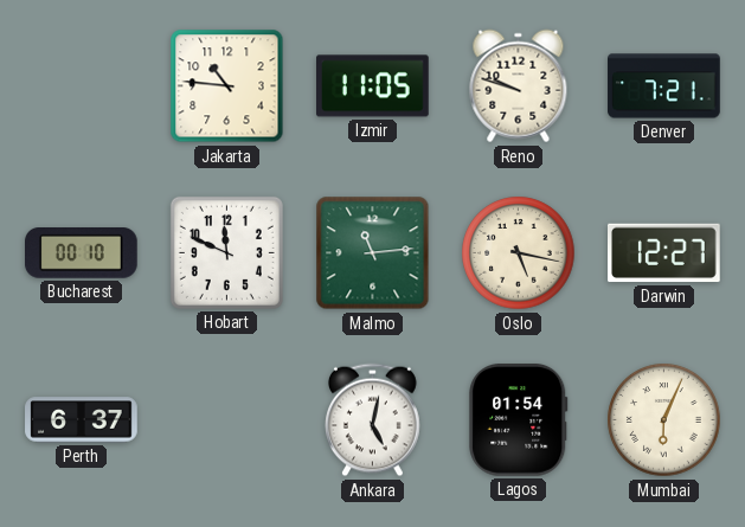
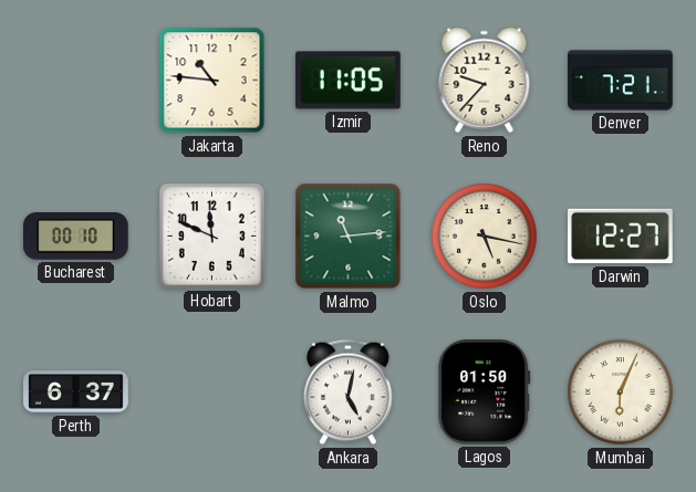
Reno: 9:48 -> 9:37
Lagos: 01:54 -> 01:50
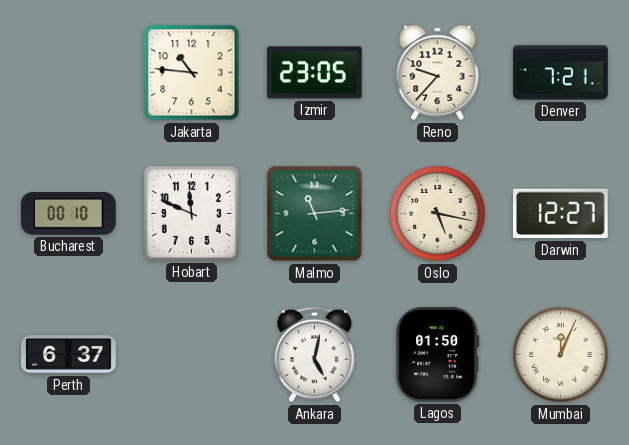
Izmir: 11:05 -> 23:05
Mumbai: 6:04 -> 12:04
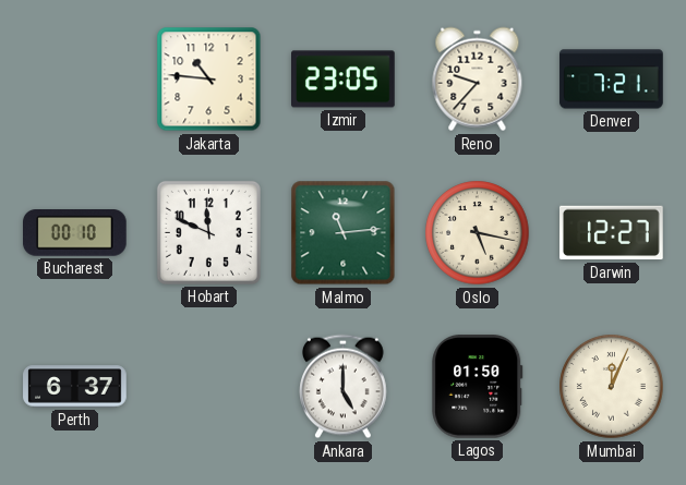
Ankara: 5:02 -> 5:00
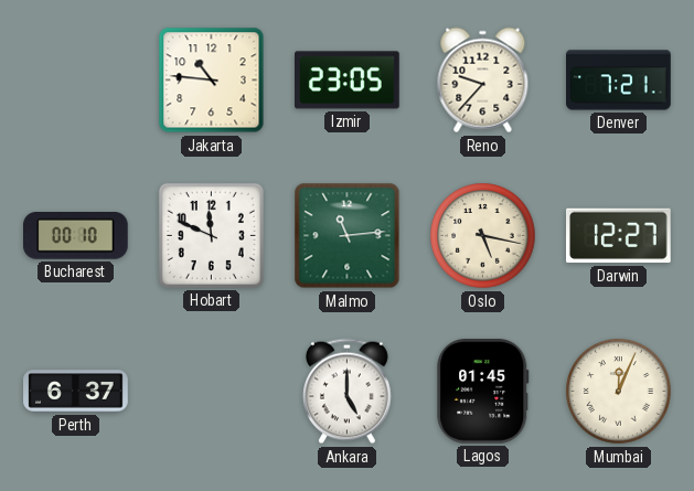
Lagos: 01:50 -> 01:45
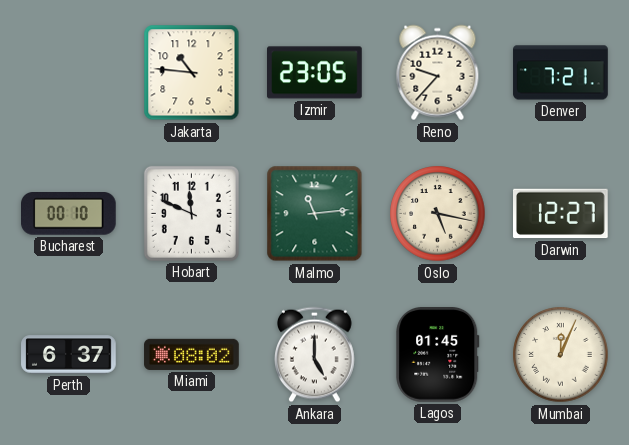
Miami: none -> 08:02
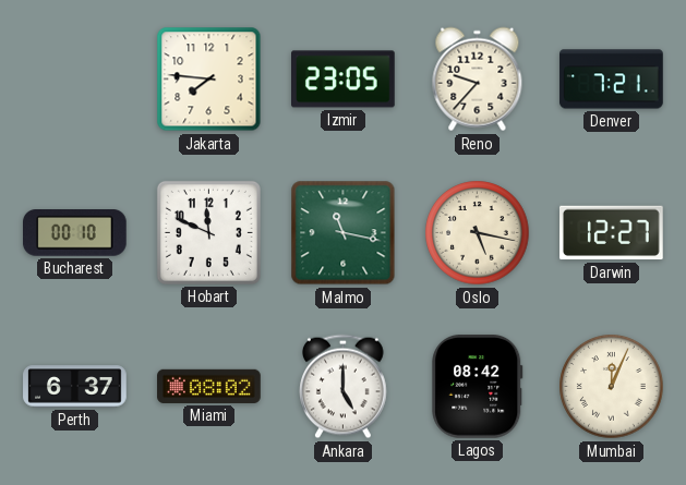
Jakarta: 10:46 -> 7:46
Malmo: 11:14 -> 11:17
Lagos: 01:45 -> 08:42
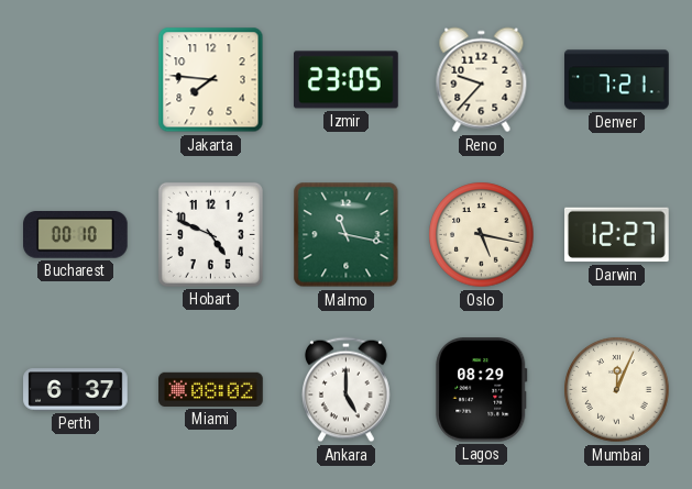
Hobart: 11:49 -> 4:49
Lagos: 08:42 -> 08:29
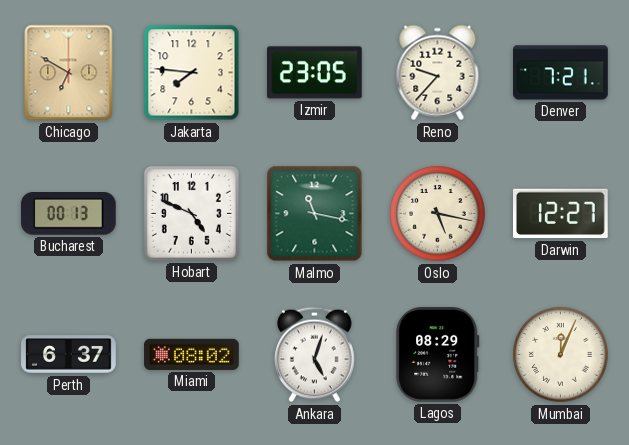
Chicago: none -> 6:50
Bucharest: 00:10 -> 00:13
Ankara: 5:00 -> 5:03
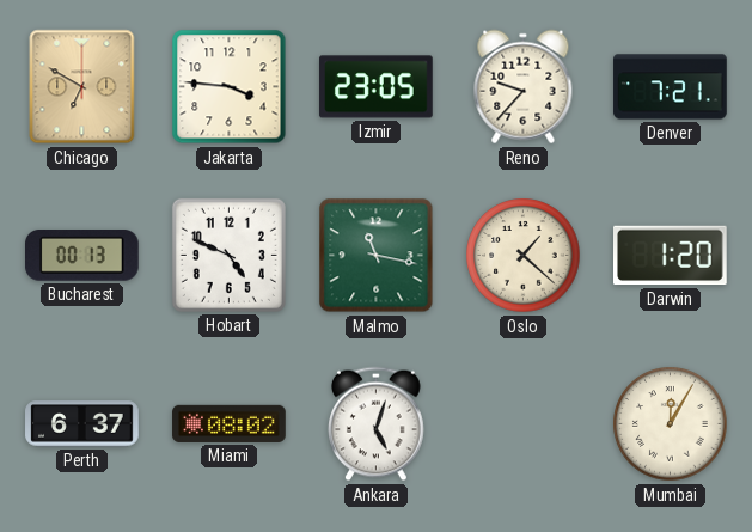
Jakarta: 7:46 -> 3:46
Oslo: 5:17 -> 1:22
Darwin: 12:27 -> 1:20
Lagos: 08:29 -> none
Mumbai: 12:04 -> 12:05
